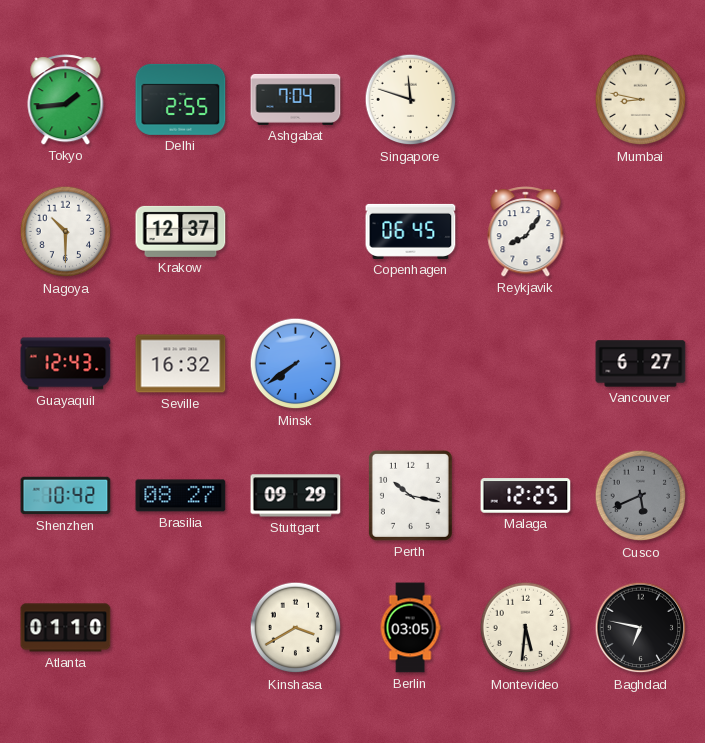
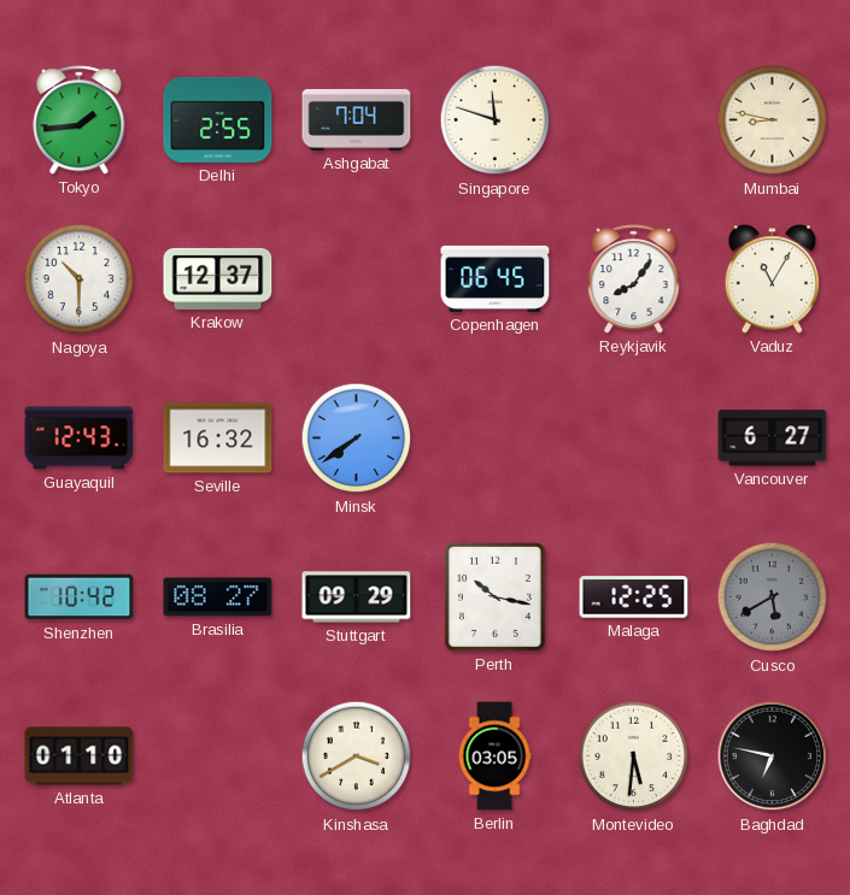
Vaduz: none -> 11:05
Cusco: 5:41 -> 5:40
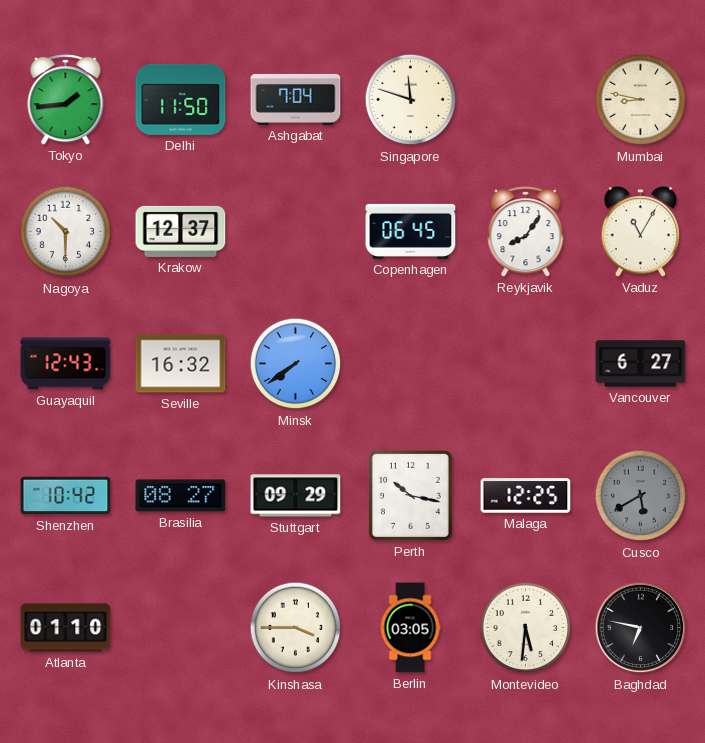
Delhi: 2:55 -> 11:50
Kinshasa: 3:40 -> 3:45
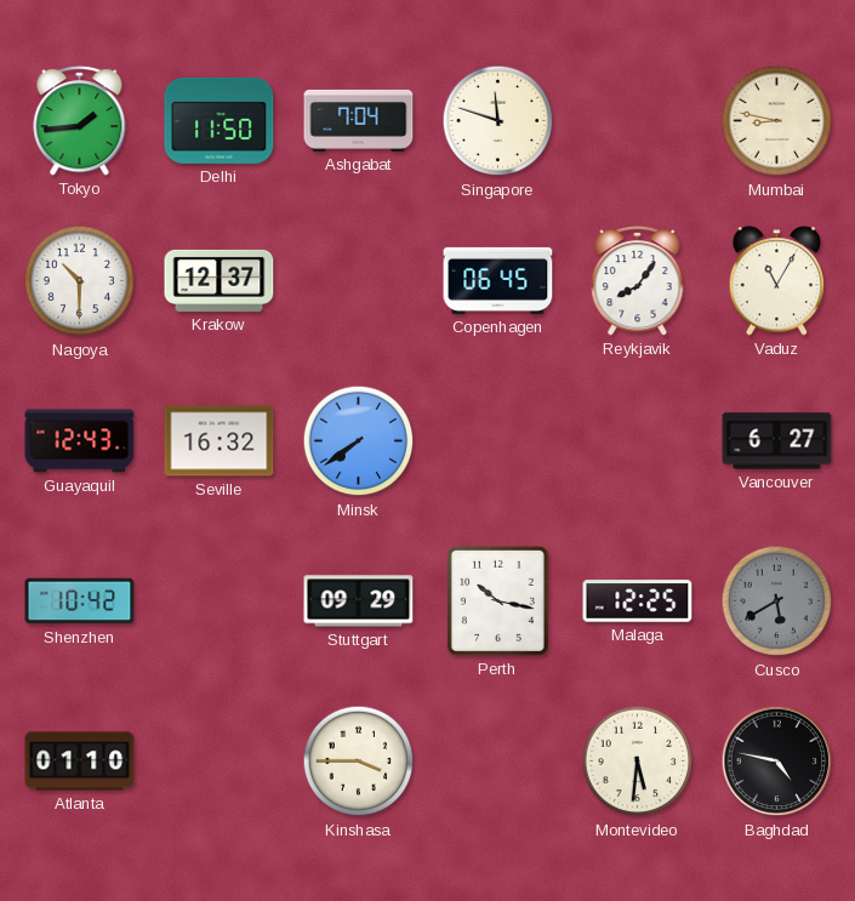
Brasilia: 08:27 -> none
Berlin: 03:05 -> none
Baghdad: 6:47 -> 4:47
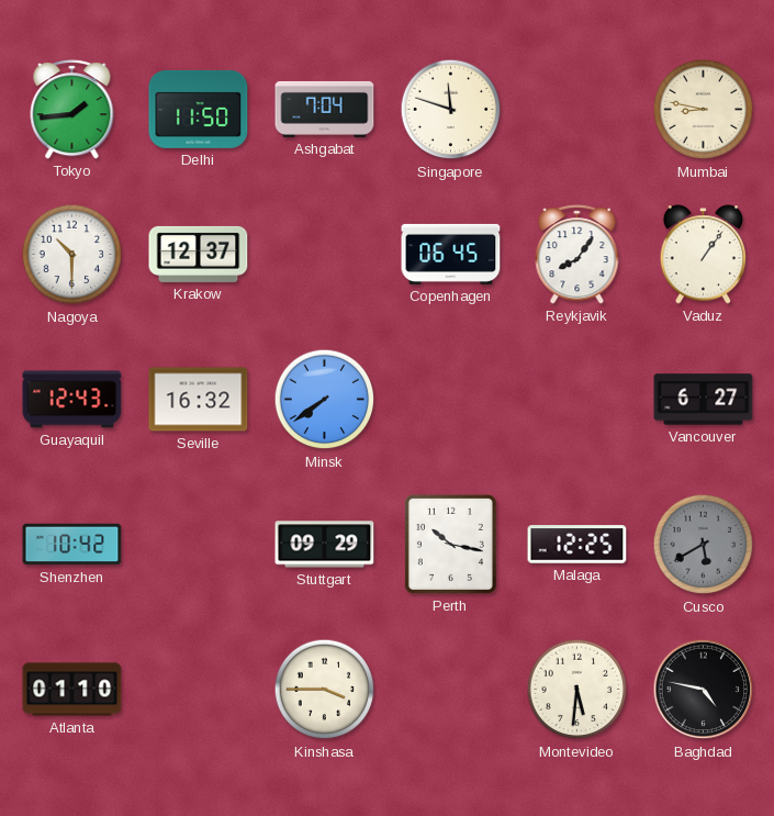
Vaduz: 11:05 -> 1:06
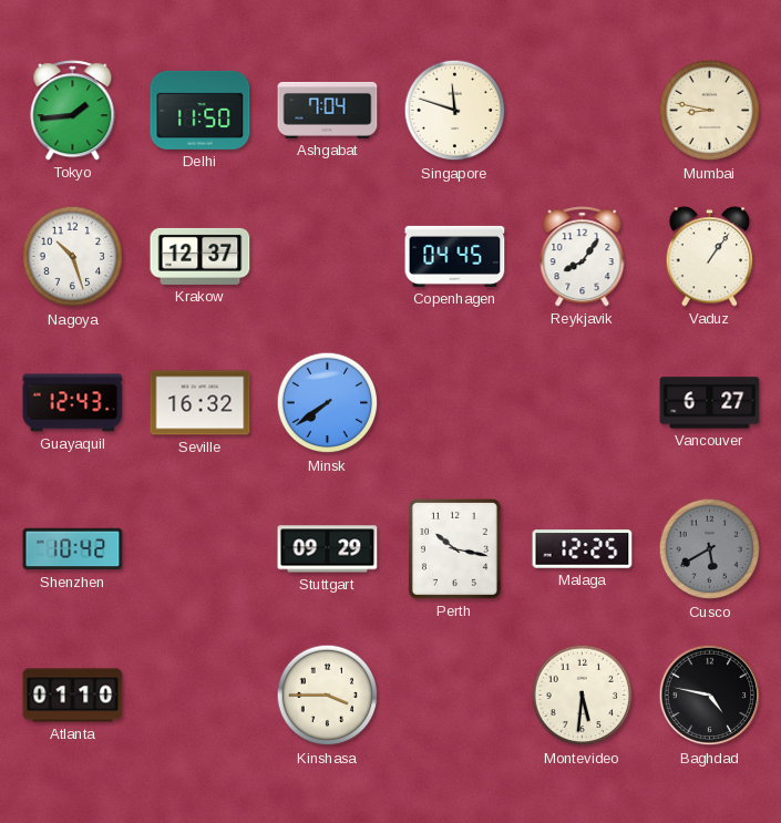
Nagoya: 10:30 -> 10:27
Copenhagen: 06:45 -> 04:45
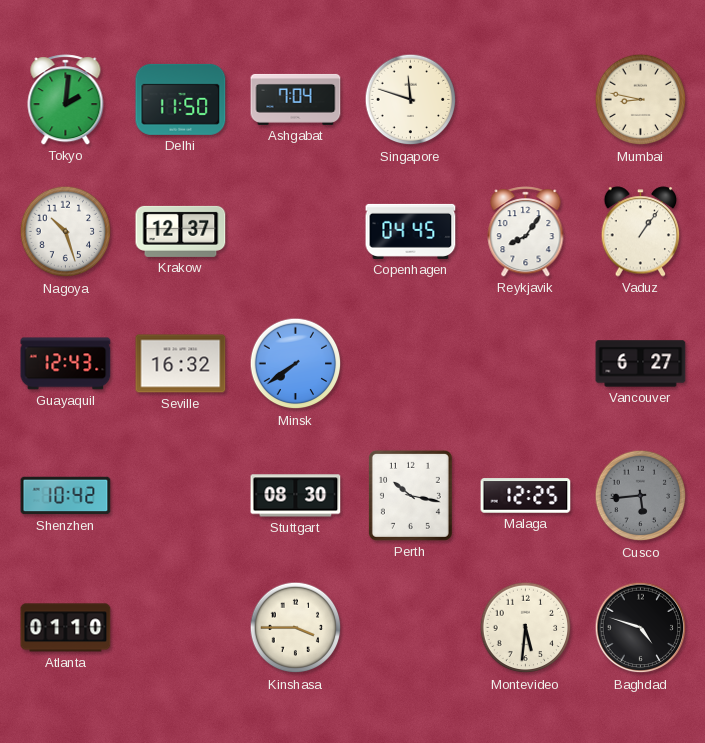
Tokyo: 1:44 -> 2:01
Stuttgart: 09:29 -> 08:30
Cusco: 5:40 -> 5:44
Baghdad: 4:47 -> 4:48
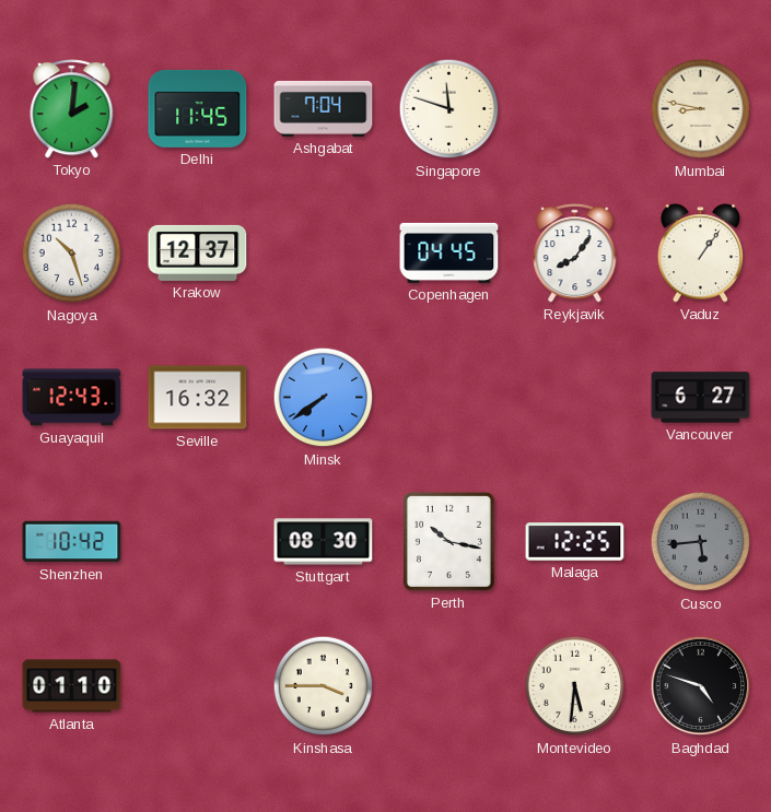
Delhi: 11:50 -> 11:45
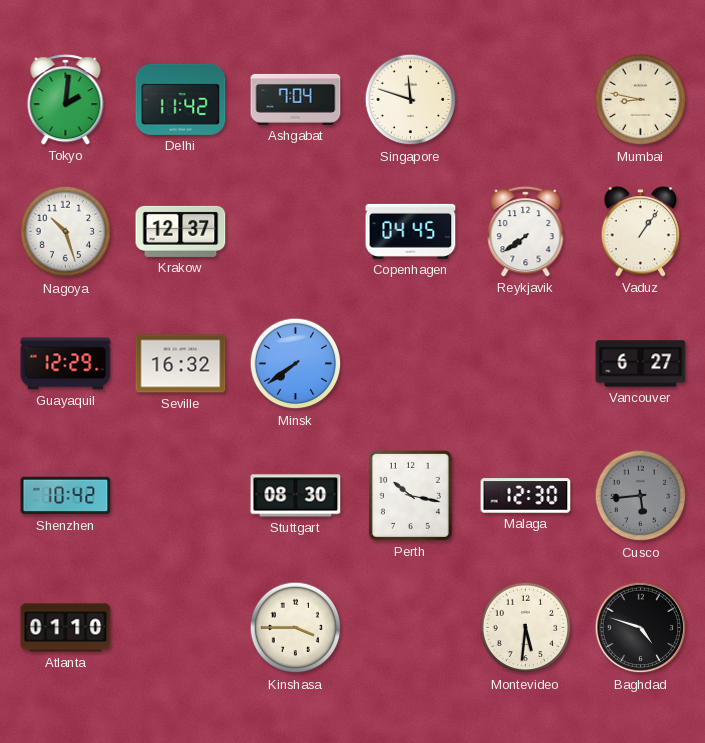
Delhi: 11:45 -> 11:42
Reykjavik: 8:06 -> 7:39
Guayaquil: 12:43 -> 12:29
Malaga: 12:25 -> 12:30
